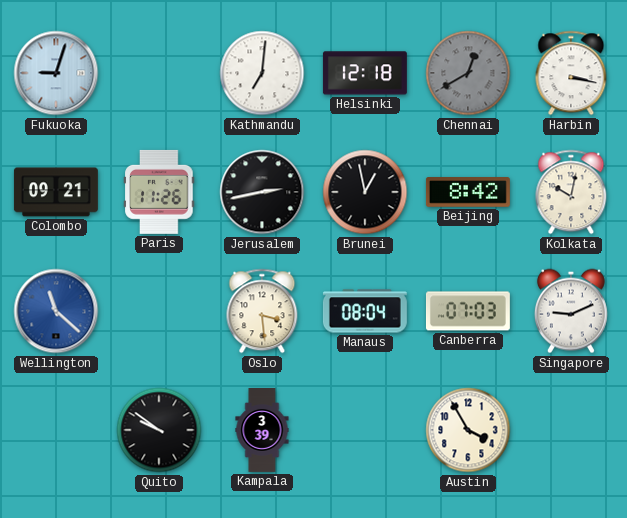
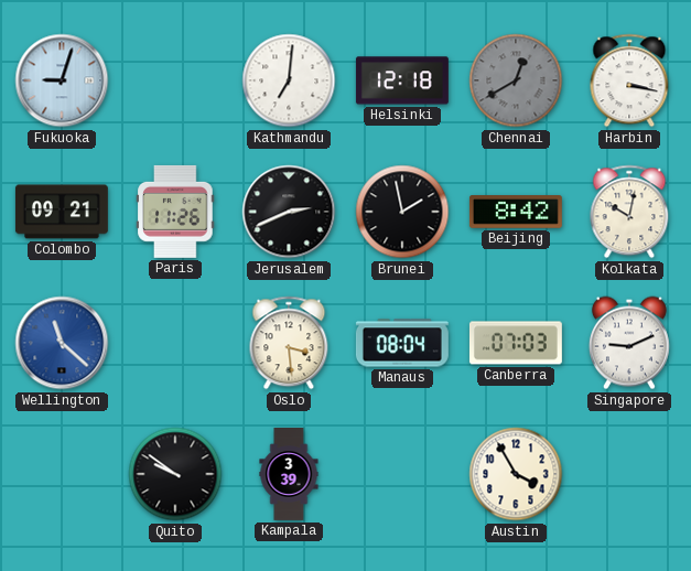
Jerusalem: 2:43 -> 2:41
Brunei: 12:58 -> 1:58
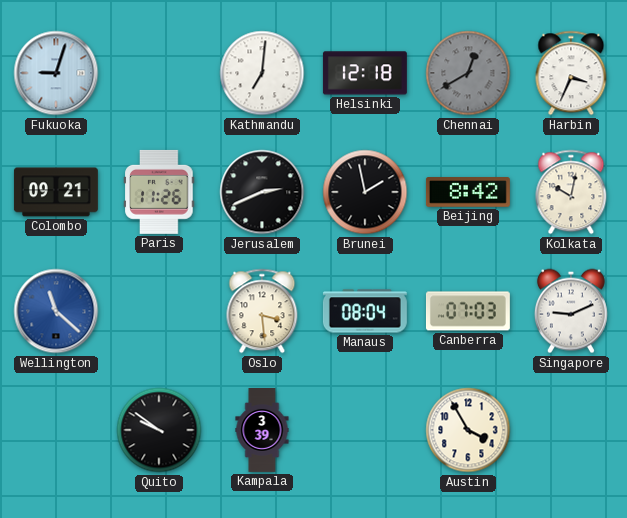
Harbin: 3:17 -> 3:34
